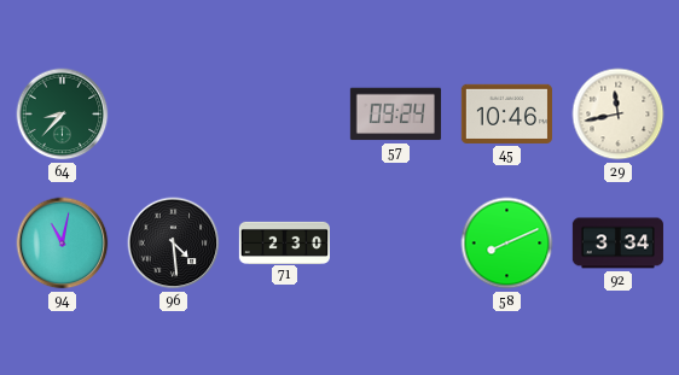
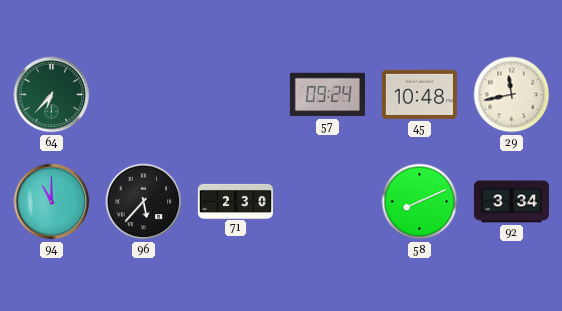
64: 8:37 -> 6:37
45: 10:46 -> 10:48
94: 11:02 -> 11:00
96: 4:29 -> 5:37
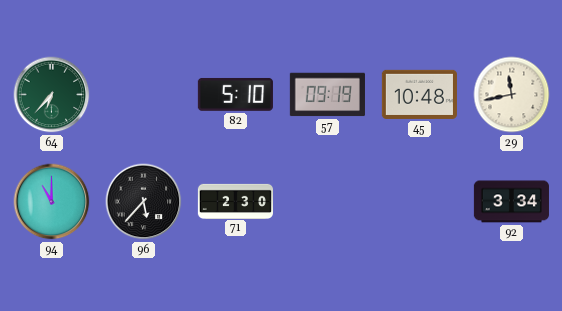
82: none -> 5:10
57: 09:24 -> 09:19
58: 8:11 -> none
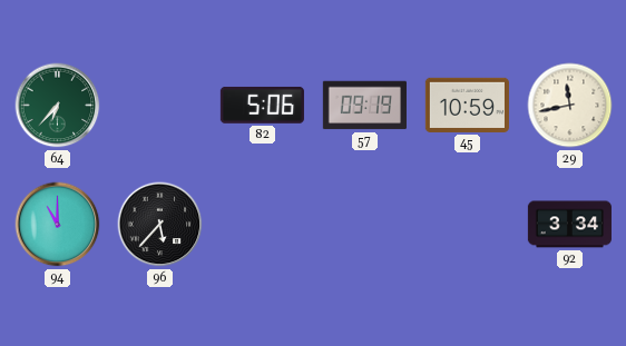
82: 5:10 -> 5:06
45: 10:48 -> 10:59
71: 2:30 -> none
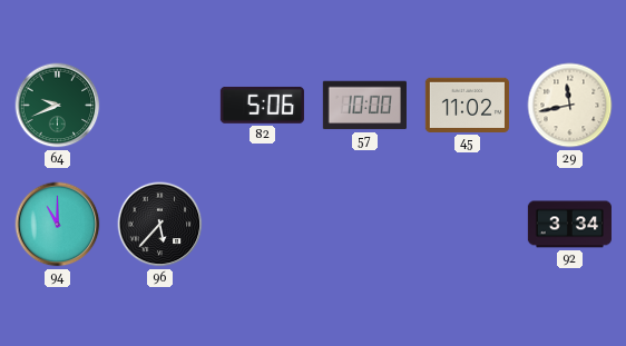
64: 6:37 -> 9:41
57: 09:19 -> 10:00
45: 10:59 -> 11:02
